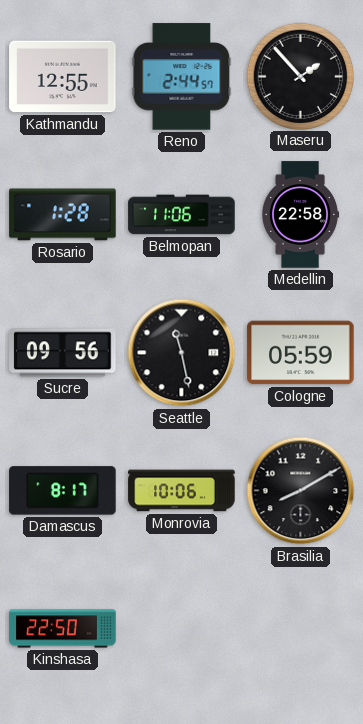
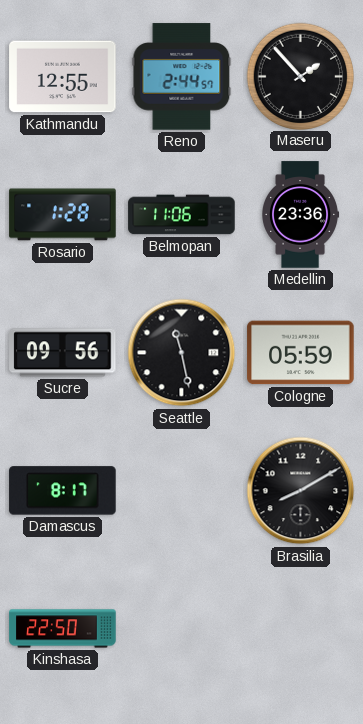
Medellin: 22:58 -> 23:36
Monrovia: 10:06 -> none
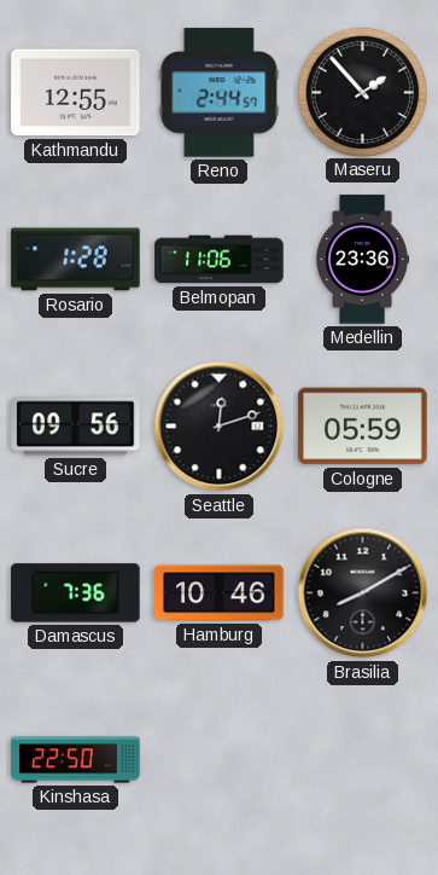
Seattle: 11:28 -> 12:12
Damascus: 8:17 -> 7:36
Hamburg: none -> 10:46
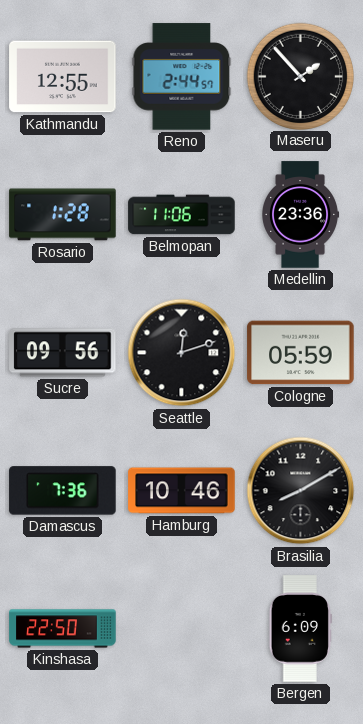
Bergen: none -> 6:09
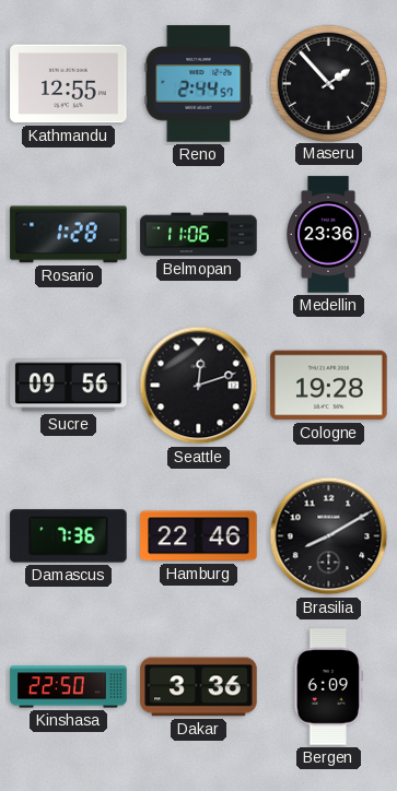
Cologne: 05:59 -> 19:28
Hamburg: 10:46 -> 22:46
Dakar: none -> 3:36
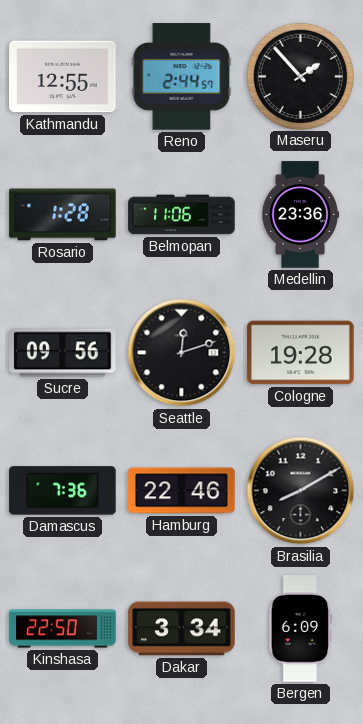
Dakar: 3:36 -> 3:34
